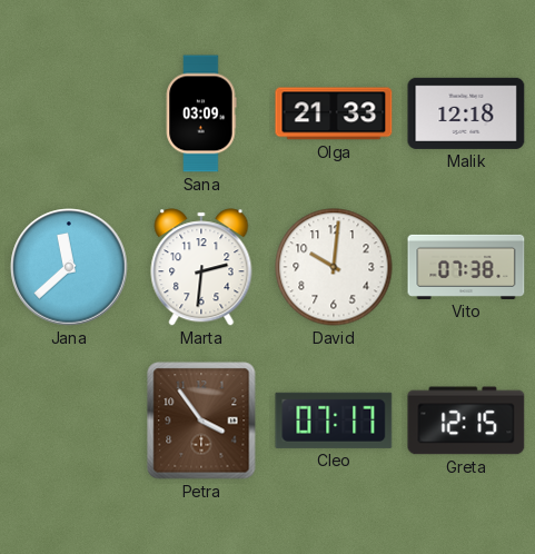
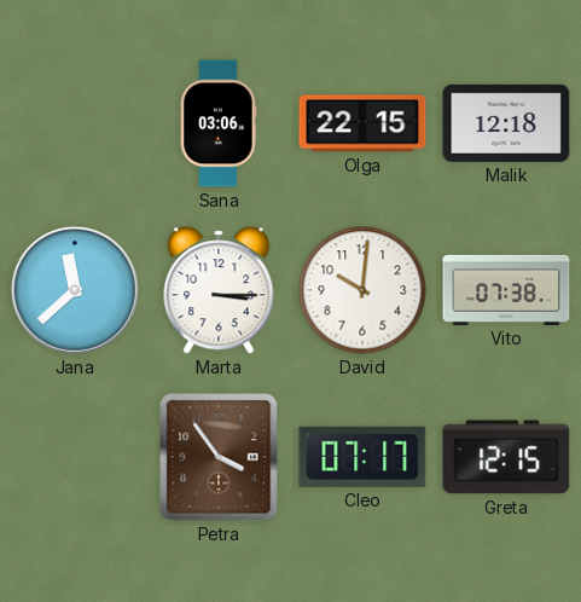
Sana: 03:09 -> 03:06
Olga: 21:33 -> 22:15
Marta: 2:31 -> 3:15
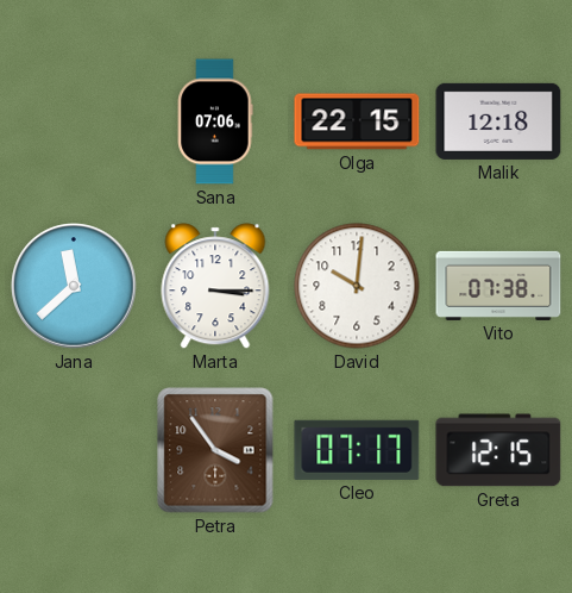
Sana: 03:06 -> 07:06
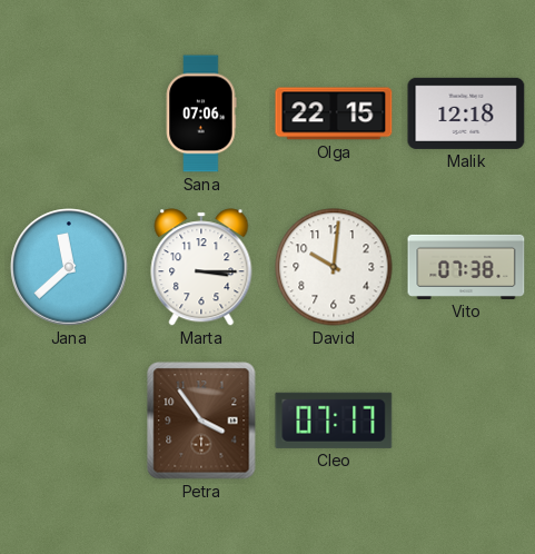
Greta: 12:15 -> none
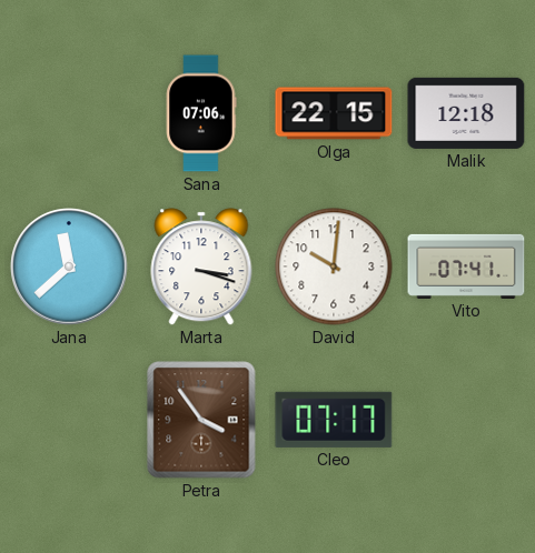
Marta: 3:15 -> 3:18
Vito: 07:38 -> 07:41
